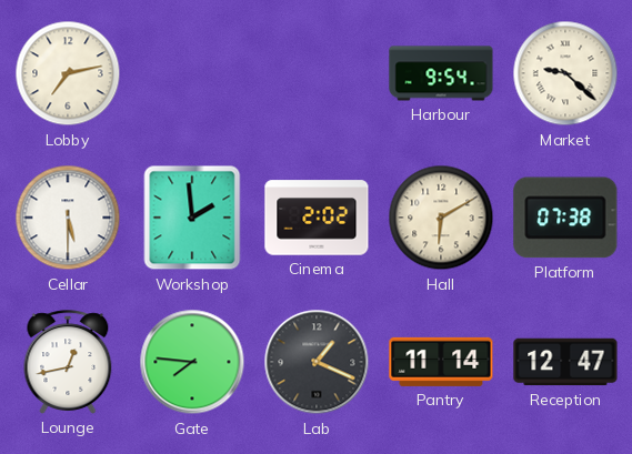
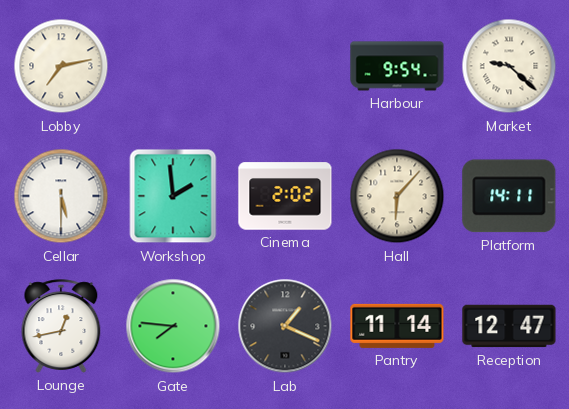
Hall: 6:10 -> 6:07
Platform: 07:38 -> 14:11
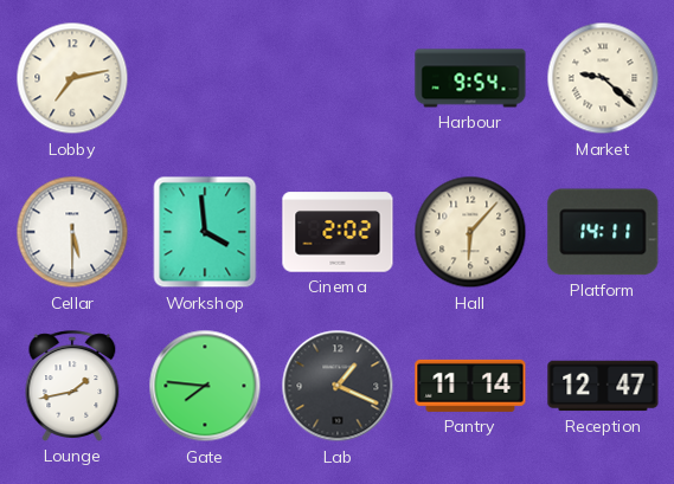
Workshop: 1:59 -> 3:59
Lounge: 12:43 -> 1:43
